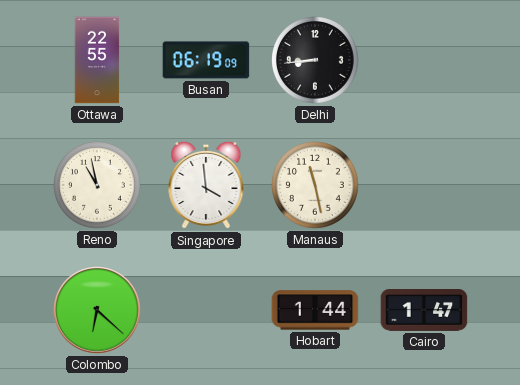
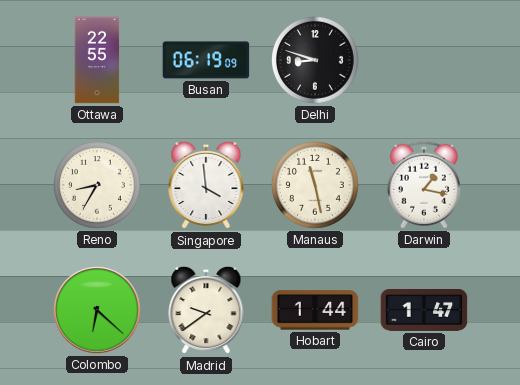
Delhi: 8:44 -> 8:48
Reno: 10:58 -> 8:35
Darwin: none -> 1:17
Madrid: none -> 9:39
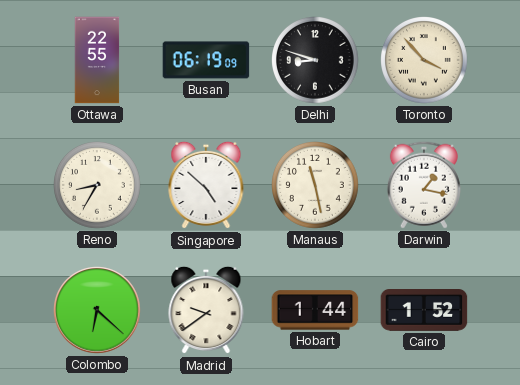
Toronto: none -> 3:53
Singapore: 3:59 -> 4:52
Cairo: 1:47 -> 1:52
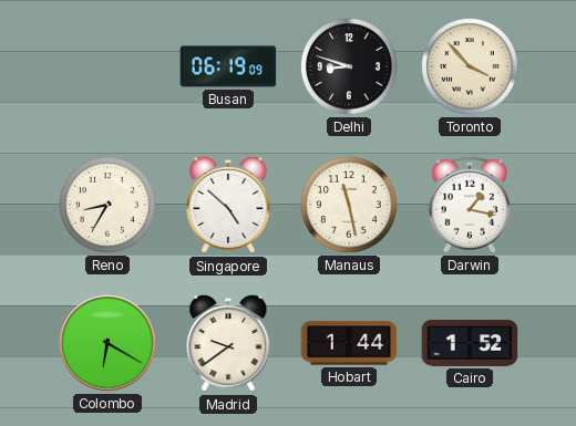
Ottawa: 22:55 -> none
Colombo: 6:22 -> 6:20
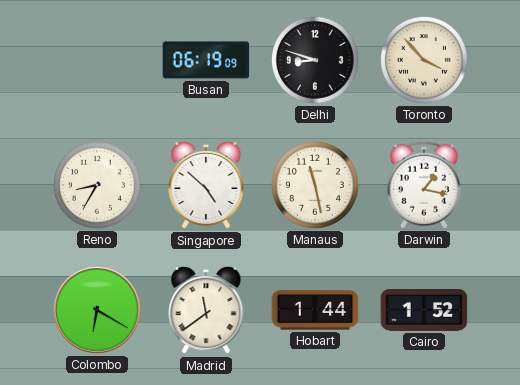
Madrid: 9:39 -> 11:39
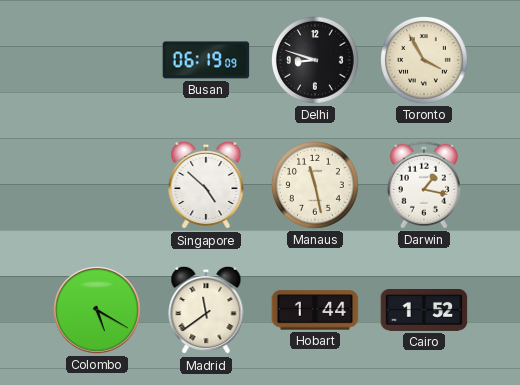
Toronto: 3:53 -> 3:55
Reno: 8:35 -> none
Colombo: 6:20 -> 5:20
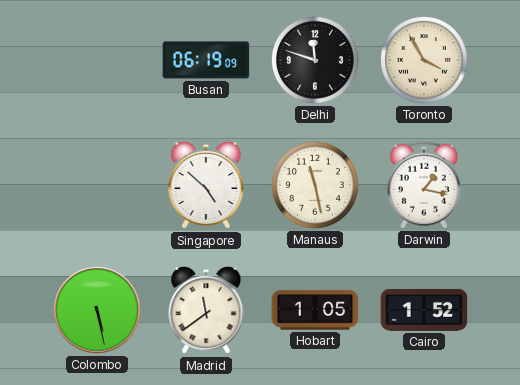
Delhi: 8:48 -> 11:48
Colombo: 5:20 -> 5:28
Hobart: 1:44 -> 1:05
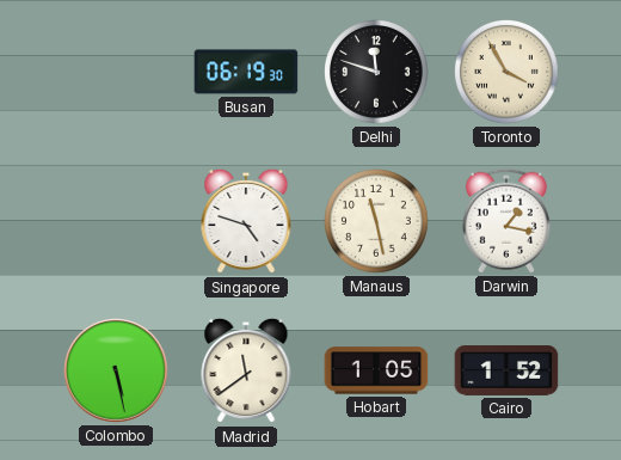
Busan: 06:19:09 -> 06:19:30
Singapore: 4:52 -> 4:48
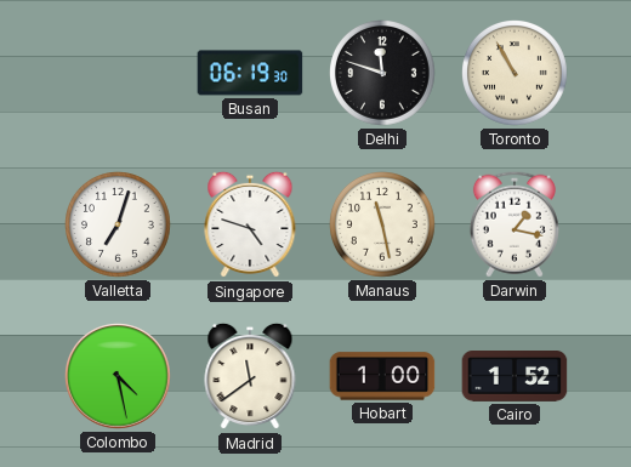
Toronto: 3:55 -> 10:55
Valletta: none -> 7:03
Colombo: 5:28 -> 4:28
Hobart: 1:05 -> 1:00
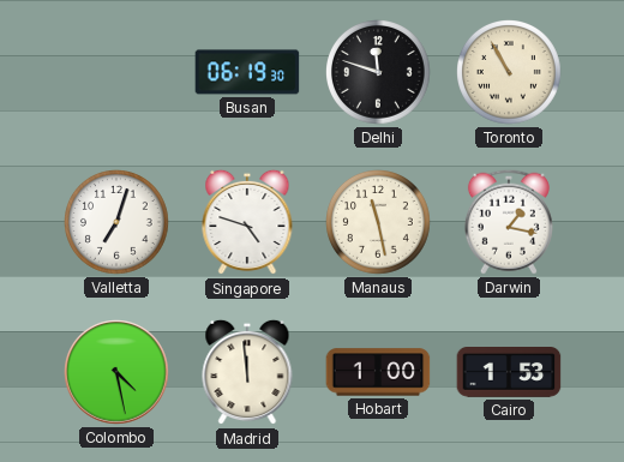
Madrid: 11:39 -> 11:59
Cairo: 1:52 -> 1:53
